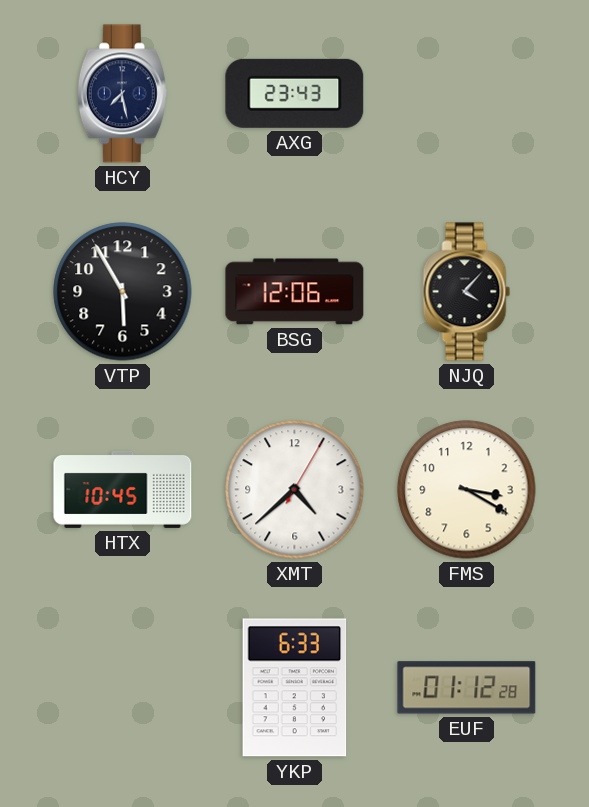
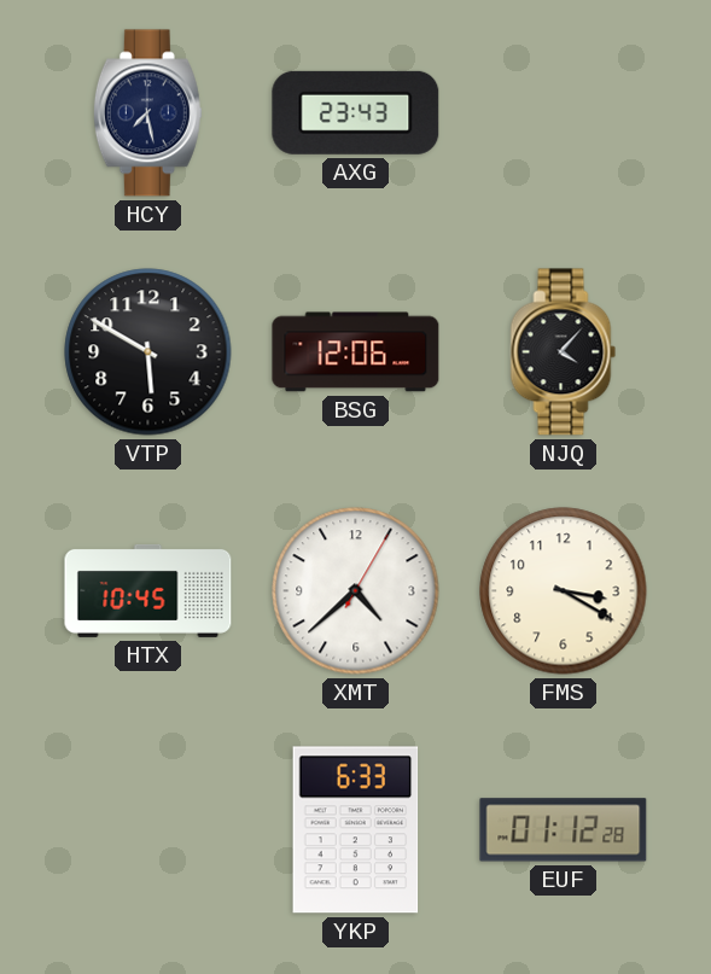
VTP: 5:55 -> 5:50
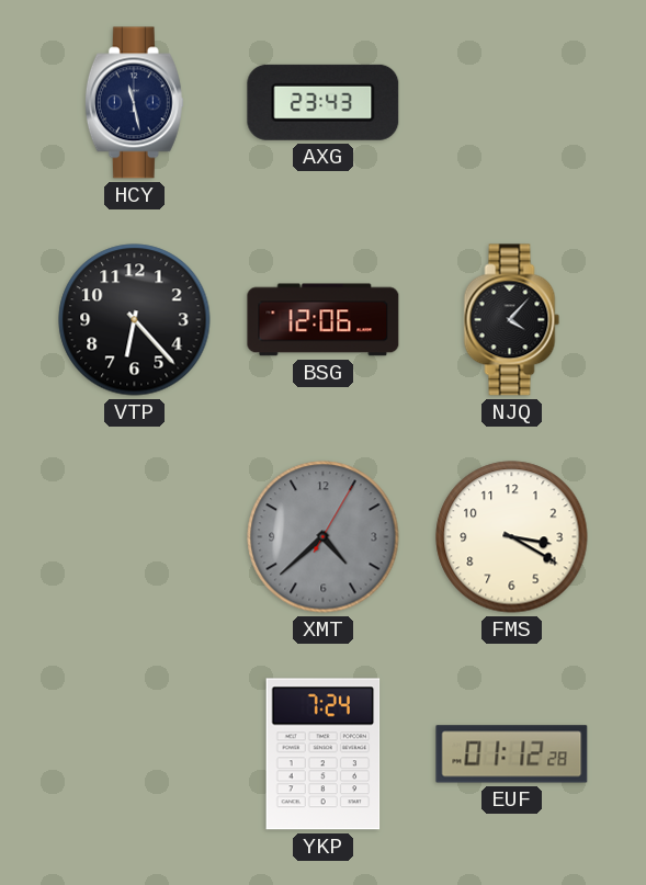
HCY: 7:28 -> 11:28
VTP: 5:50 -> 6:23
HTX: 10:45 -> none
XMT dial: white -> grey
YKP: 6:33 -> 7:24
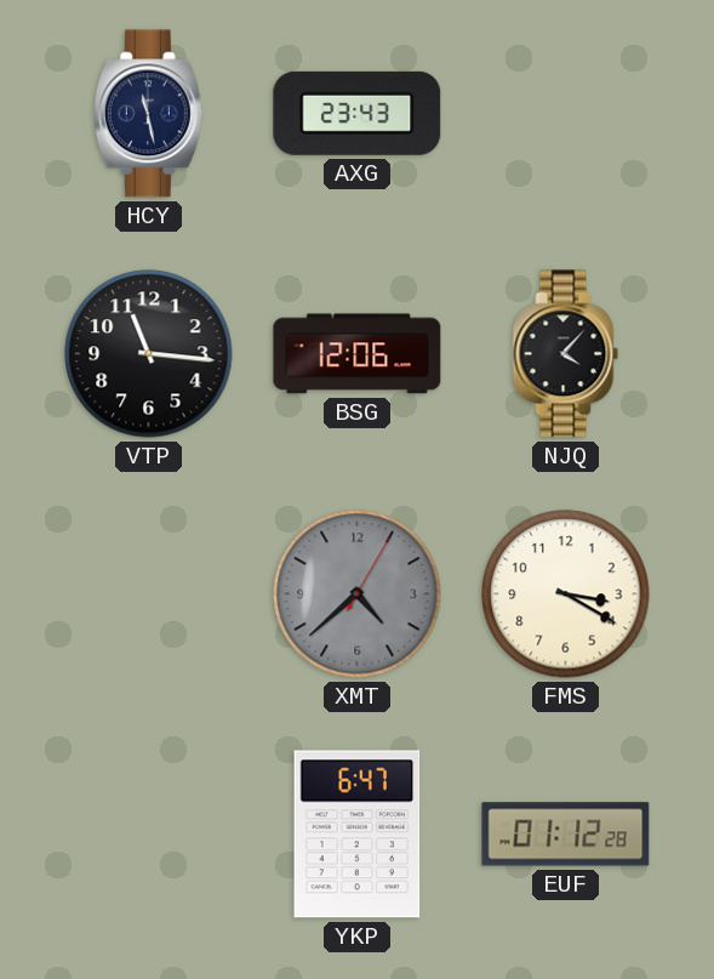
VTP: 6:23 -> 11:16
YKP: 7:24 -> 6:47
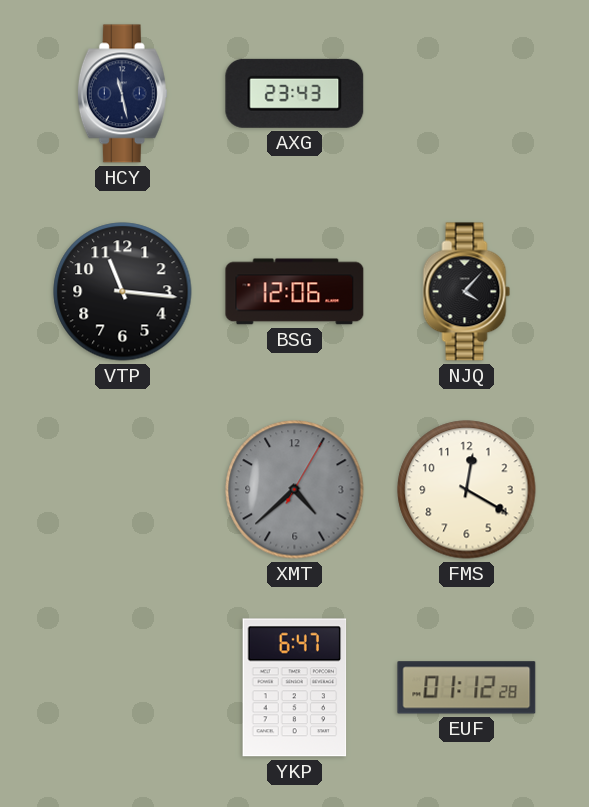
FMS: 3:20 -> 12:20
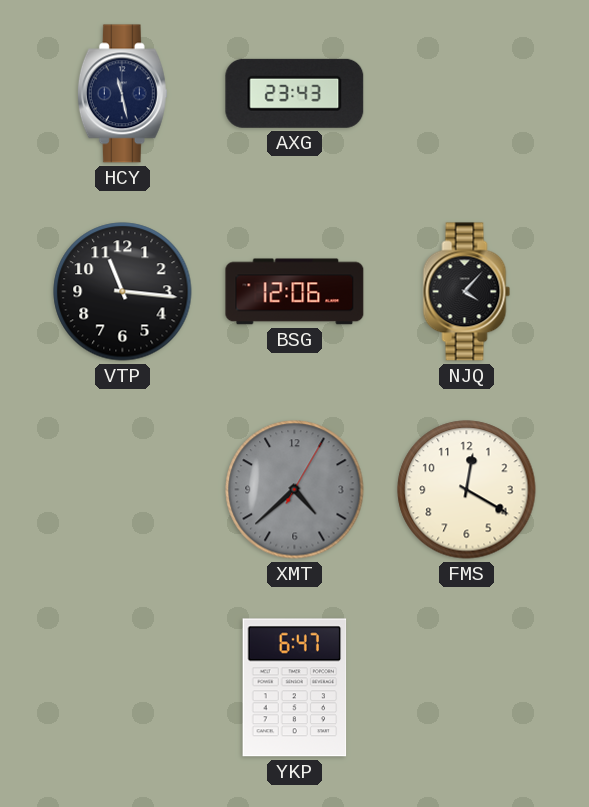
EUF: 01:12 -> none
